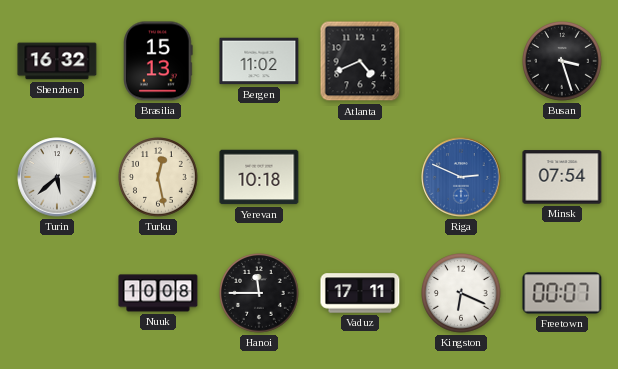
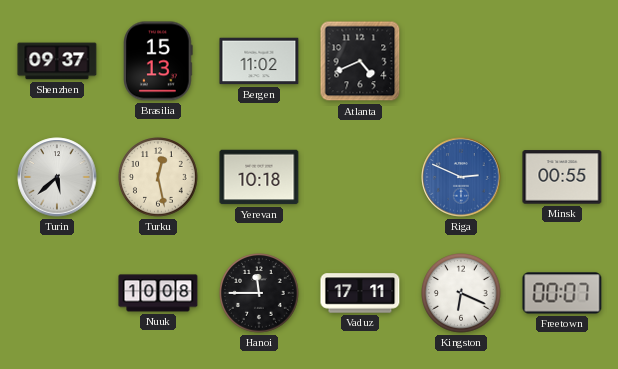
Shenzhen: 16:32 -> 09:37
Busan: 3:27 -> none
Minsk: 07:54 -> 00:55
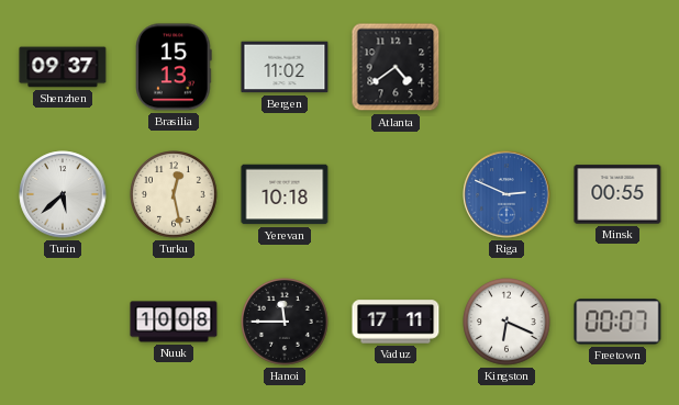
Atlanta: 4:41 -> 4:39
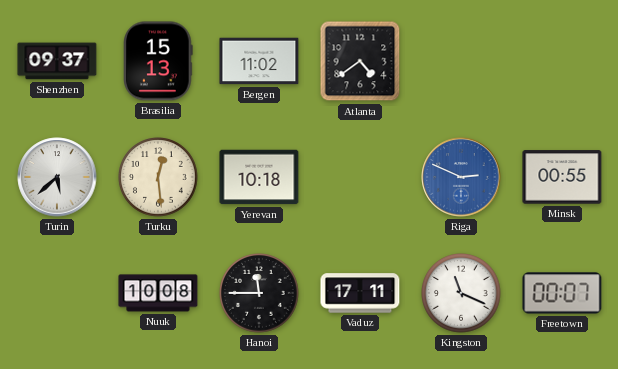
Turku: 12:28 -> 12:29
Kingston: 6:19 -> 11:19
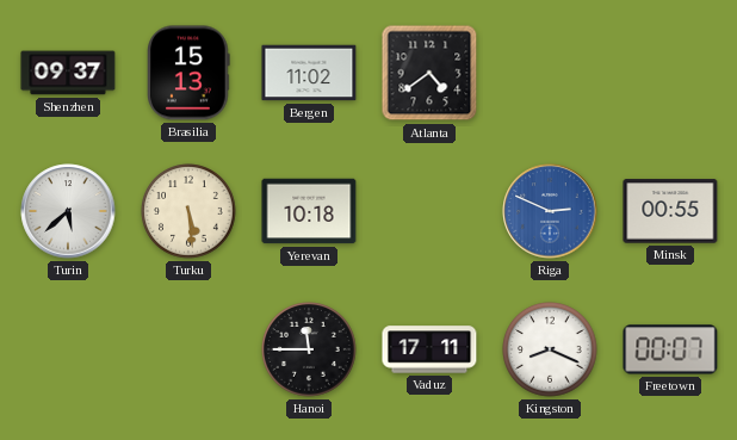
Turku: 12:29 -> 5:29
Nuuk: 10:08 -> none
Kingston: 11:19 -> 8:19
